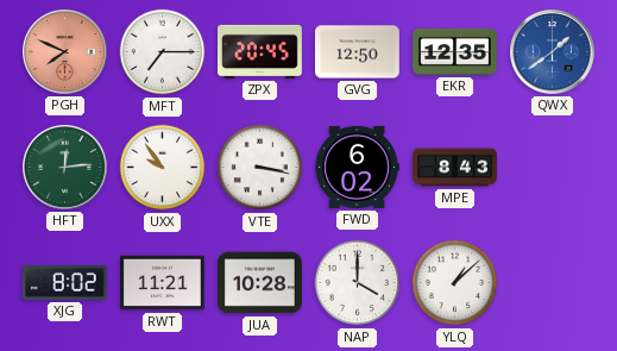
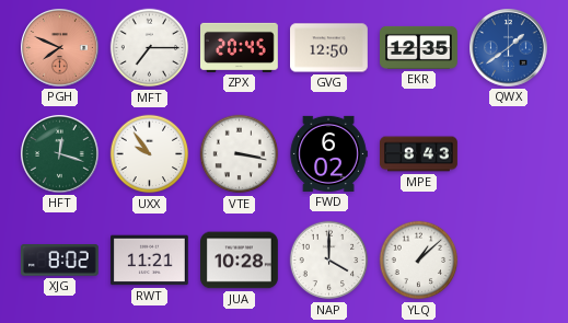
HFT: 12:14 -> 12:18
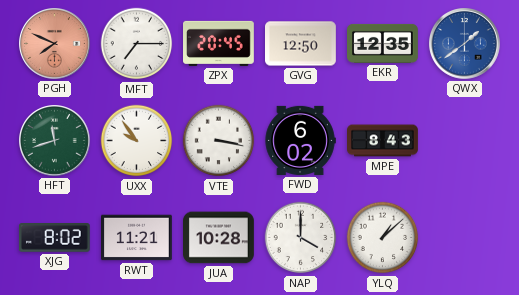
HFT: 12:18 -> 11:42
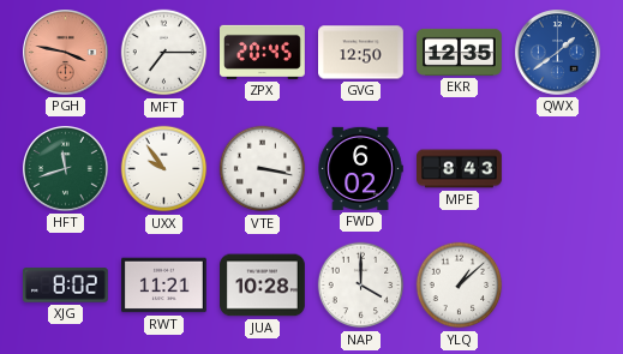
PGH: 7:49 -> 3:47
